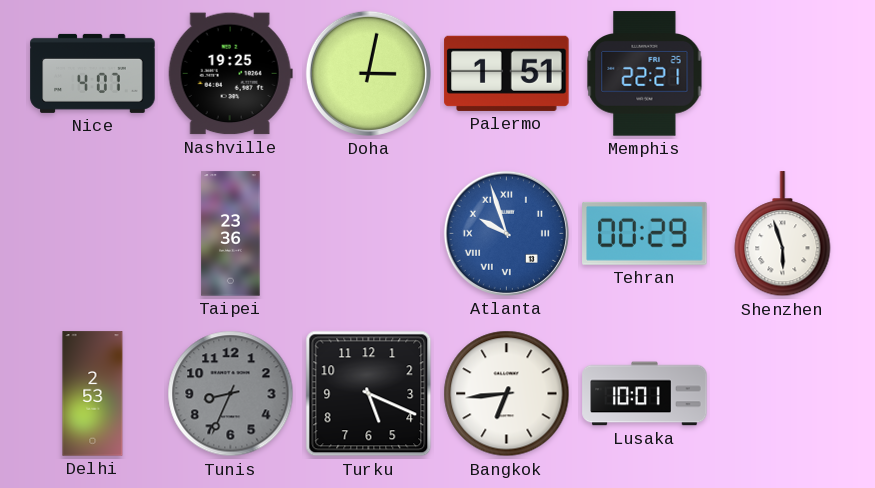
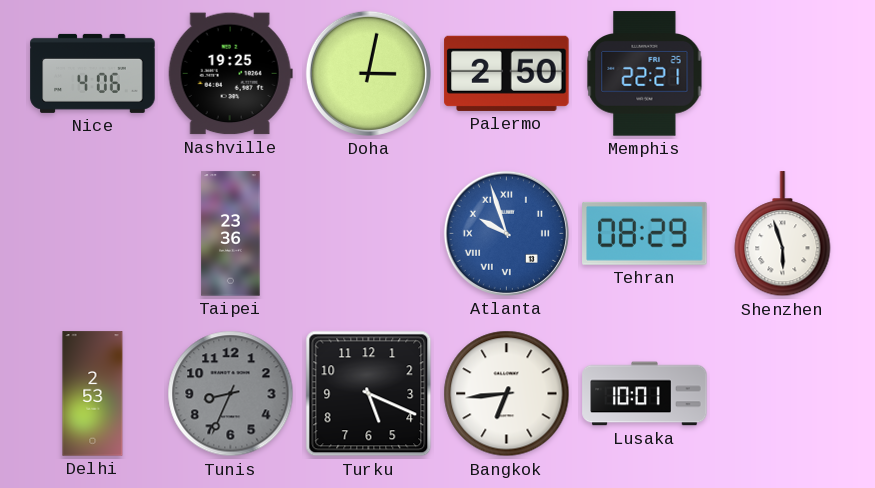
Nice: 4:07 -> 4:06
Palermo: 1:51 -> 2:50
Tehran: 00:29 -> 08:29
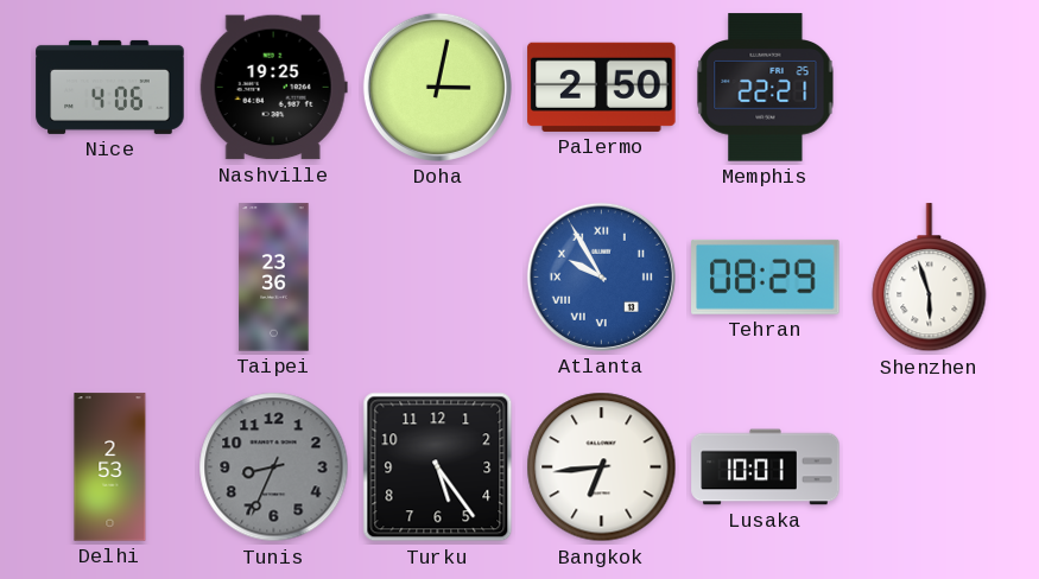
Atlanta: 9:57 -> 9:55
Turku: 5:19 -> 5:24
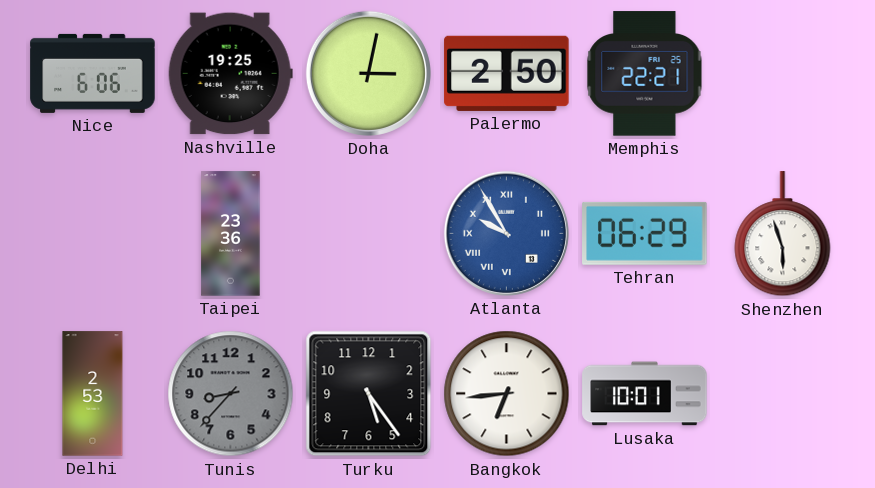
Nice: 4:06 -> 6:06
Tehran: 08:29 -> 06:29
Tunis: 8:34 -> 8:37
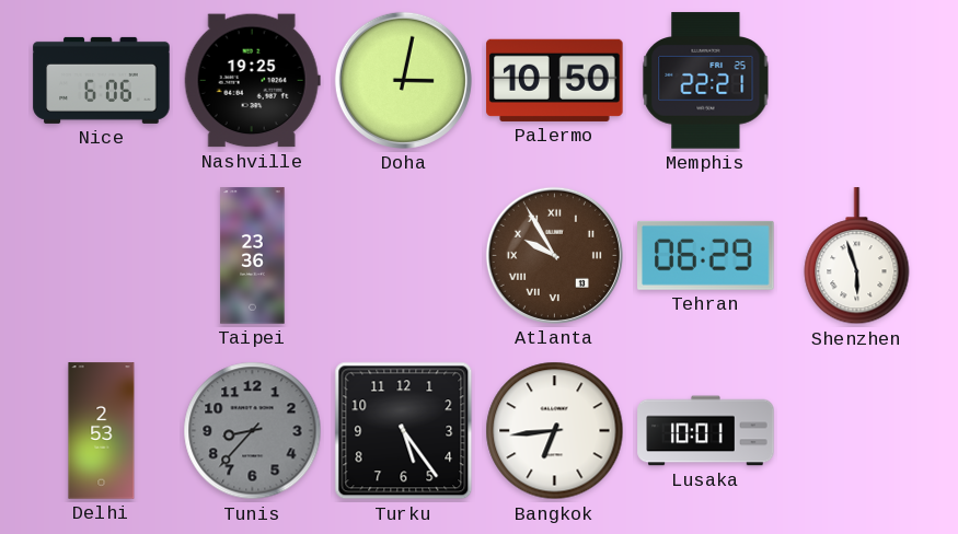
Palermo: 2:50 -> 10:50
Atlanta dial: blue -> brown
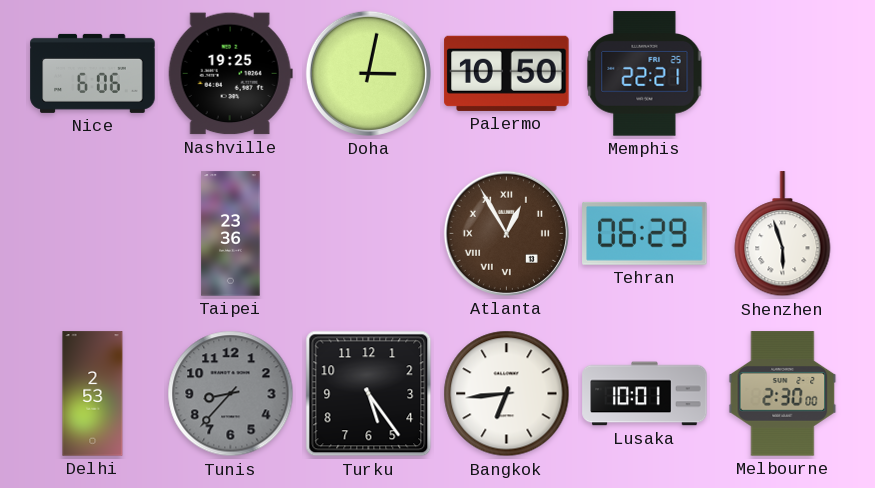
Atlanta: 9:55 -> 12:55
Melbourne: none -> 2:30
